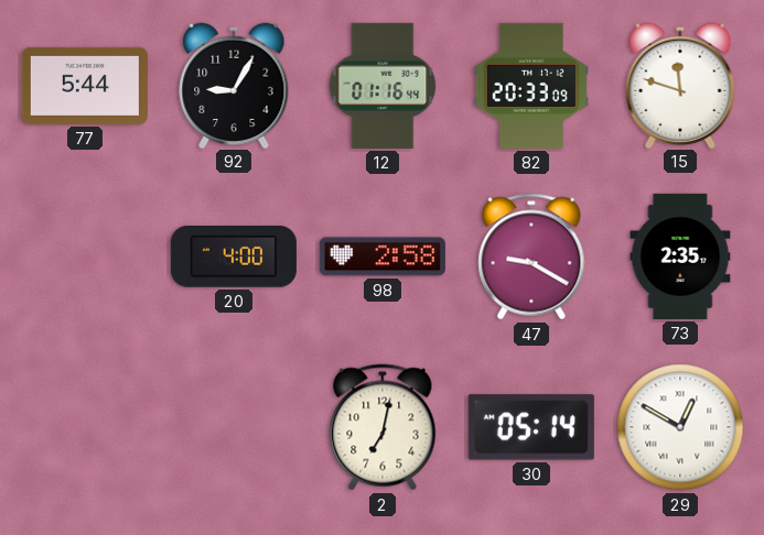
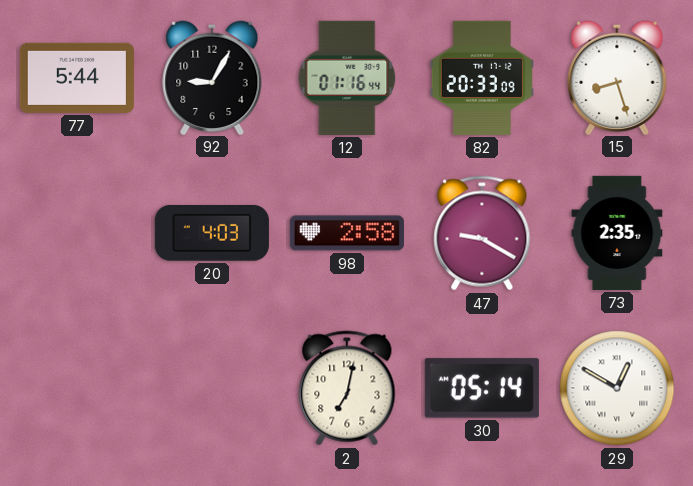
15: 11:48 -> 8:27
20: 4:00 -> 4:03
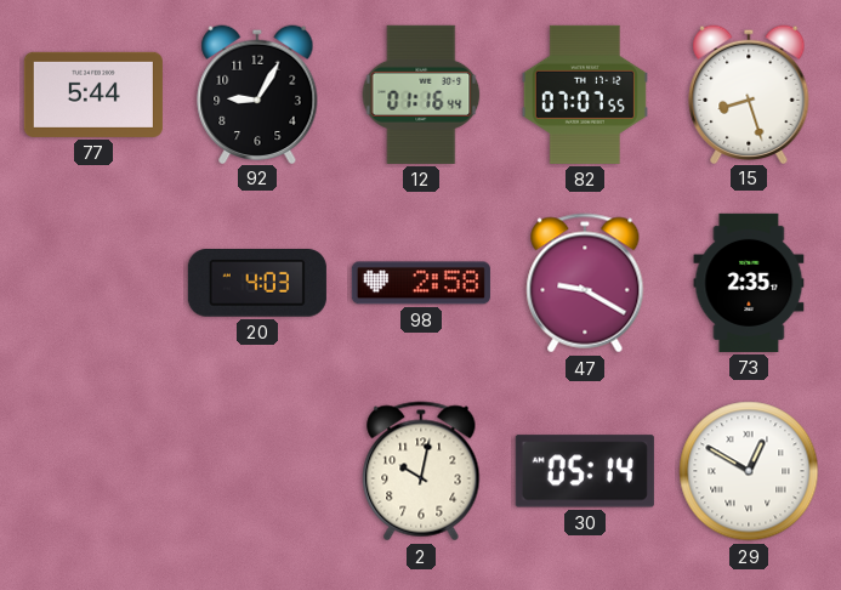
82: 20:33 -> 07:07
2: 7:02 -> 10:02
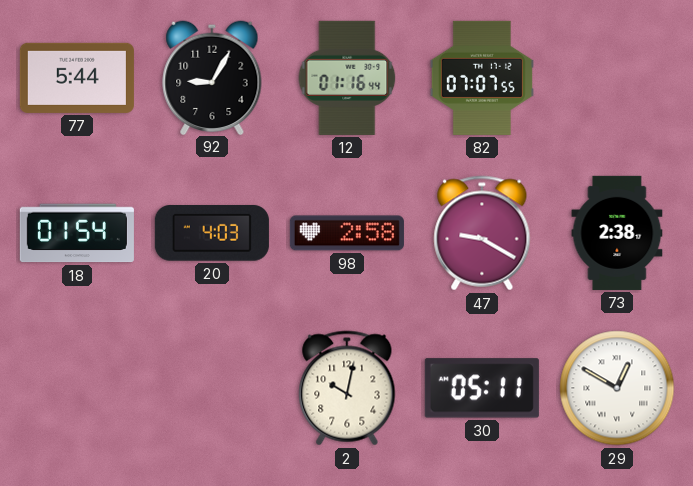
15: 8:27 -> none
18: none -> 01:54
73: 2:35 -> 2:38
30: 05:14 -> 05:11
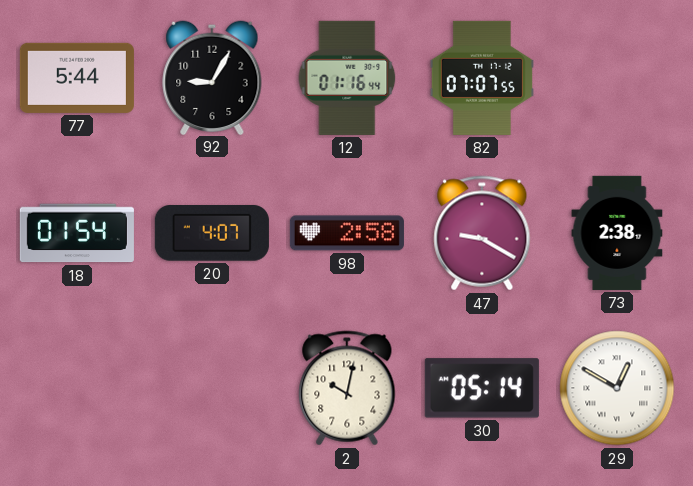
20: 4:03 -> 4:07
30: 05:11 -> 05:14
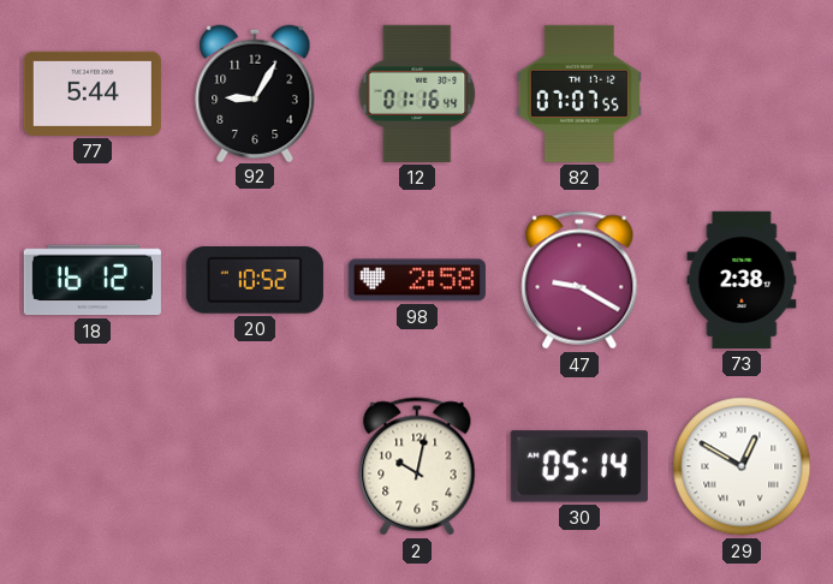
18: 01:54 -> 16:12
20: 4:07 -> 10:52
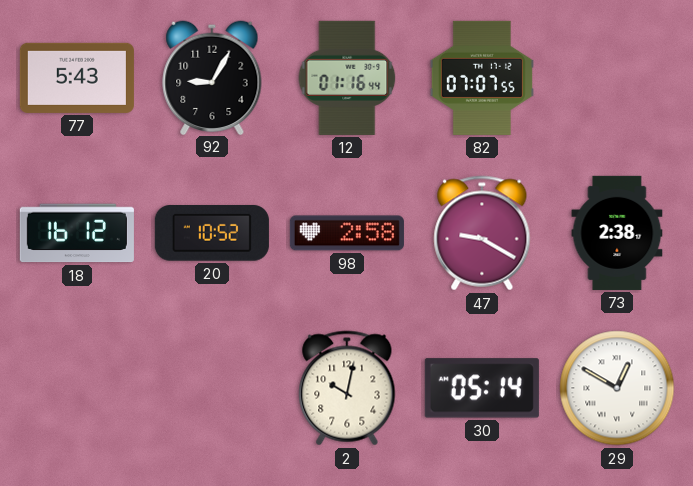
77: 5:44 -> 5:43
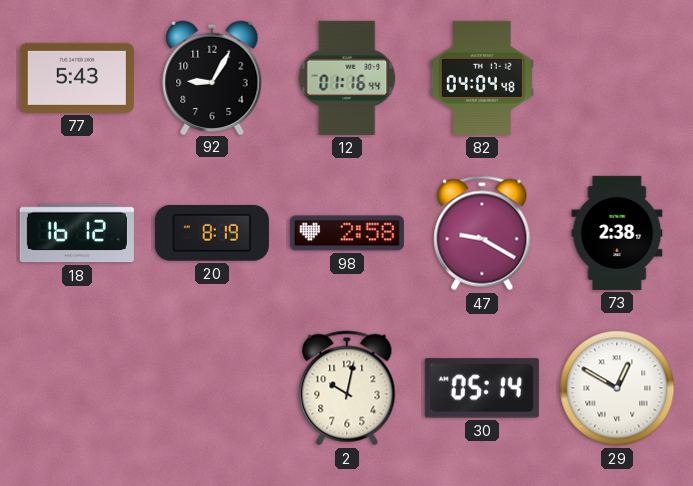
82: 07:07 -> 04:04
20: 10:52 -> 8:19
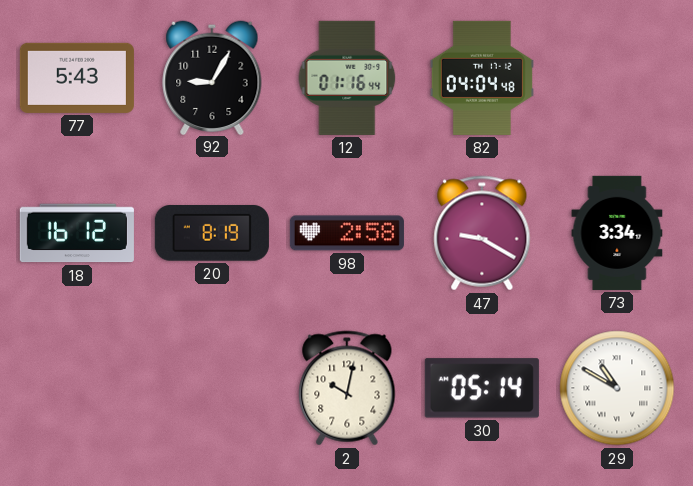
73: 2:38 -> 3:34
29: 12:50 -> 10:50
